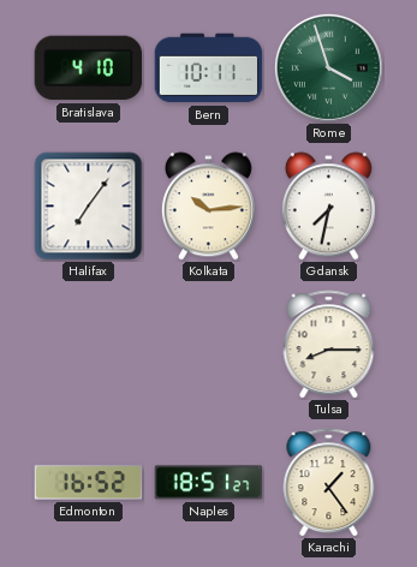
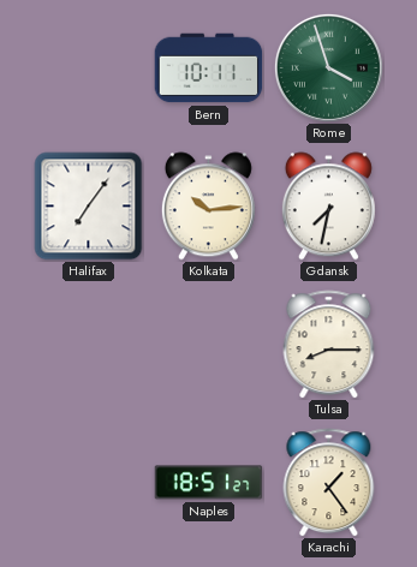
Bratislava: 4:10 -> none
Edmonton: 16:52 -> none
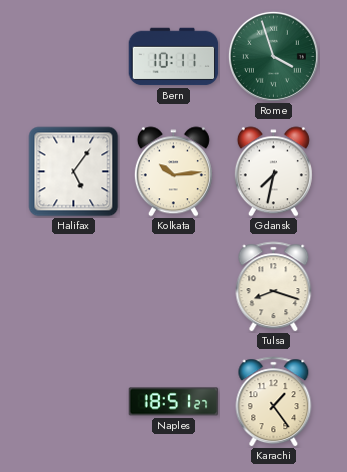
Halifax: 7:06 -> 5:06
Tulsa: 8:15 -> 8:18
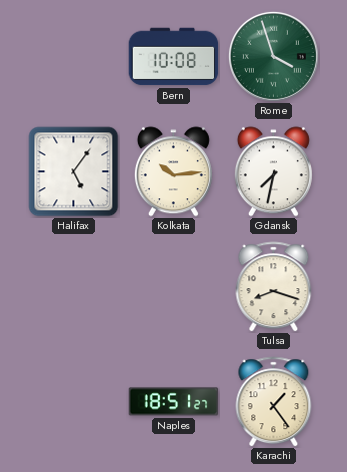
Bern: 10:11 -> 10:08
